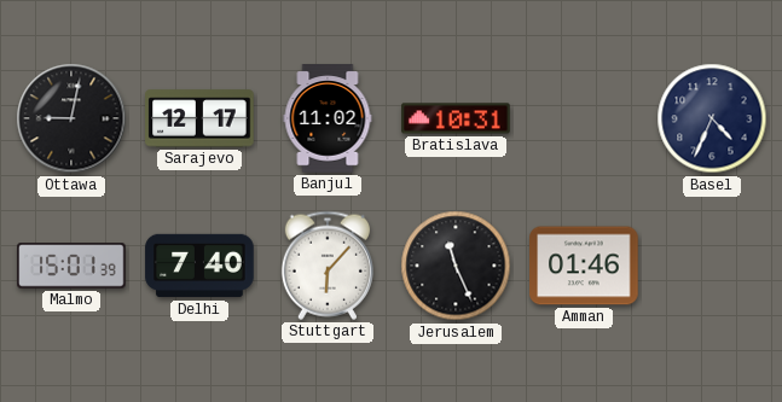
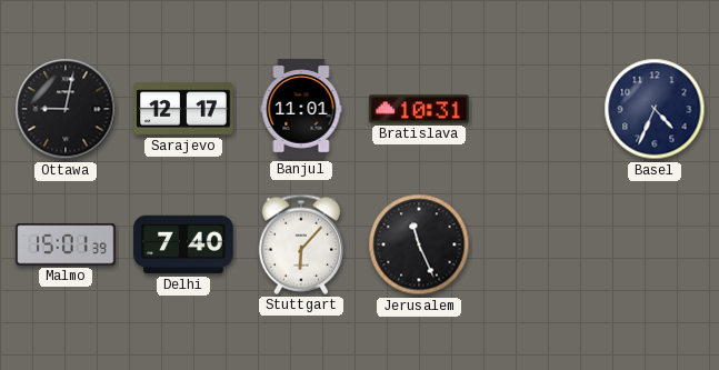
Banjul: 11:02 -> 11:01
Amman: 01:46 -> none
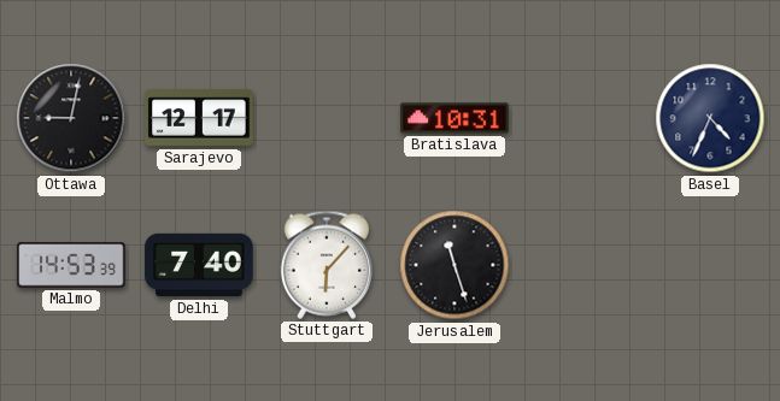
Banjul: 11:01 -> none
Malmo: 15:01 -> 14:53
Jerusalem: 11:26 -> 11:27
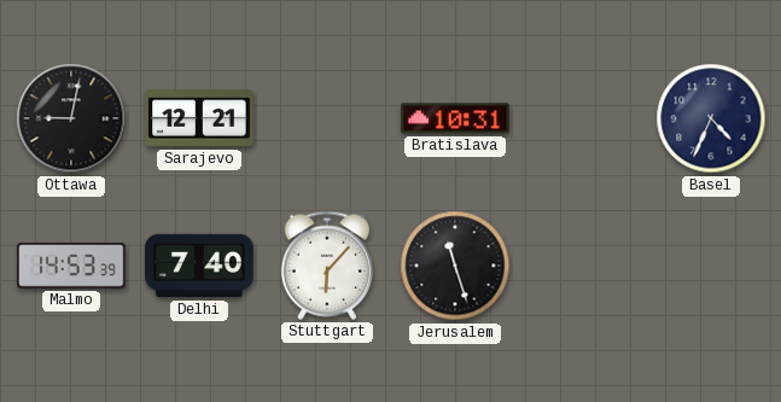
Sarajevo: 12:17 -> 12:21
